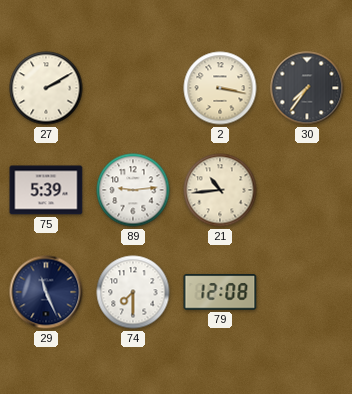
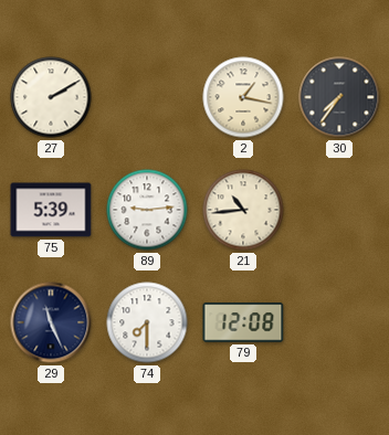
2: 3:17 -> 1:17
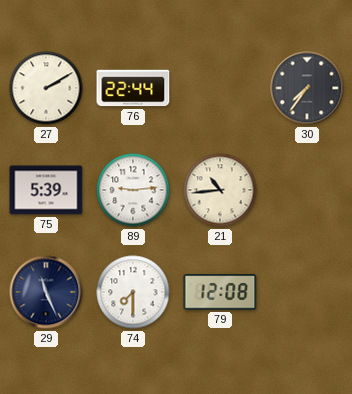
76: none -> 22:44
2: 1:17 -> none
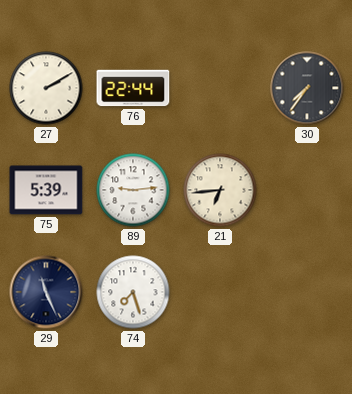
21: 10:44 -> 6:44
74: 7:30 -> 7:27
79: 12:08 -> none
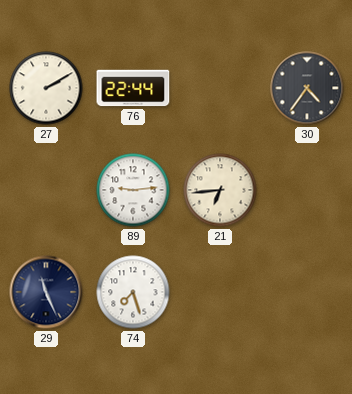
30: 7:36 -> 4:36
75: 5:39 -> none
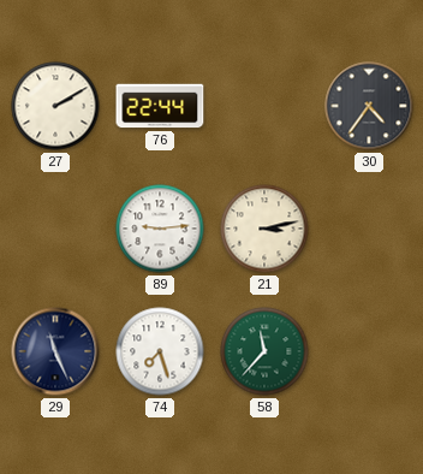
21: 6:44 -> 3:13
58: none -> 11:37
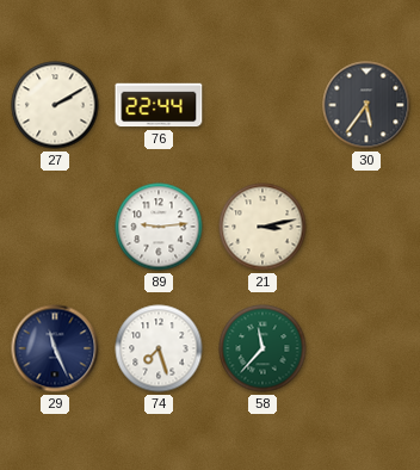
30: 4:36 -> 5:36
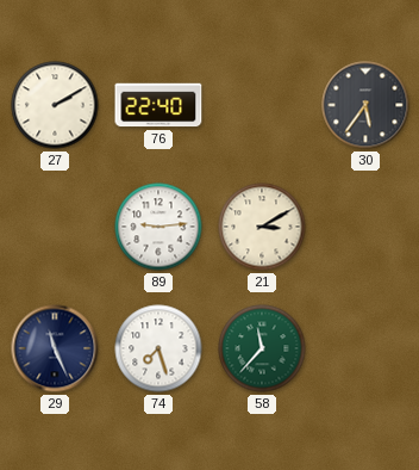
76: 22:44 -> 22:40
21: 3:13 -> 3:10
